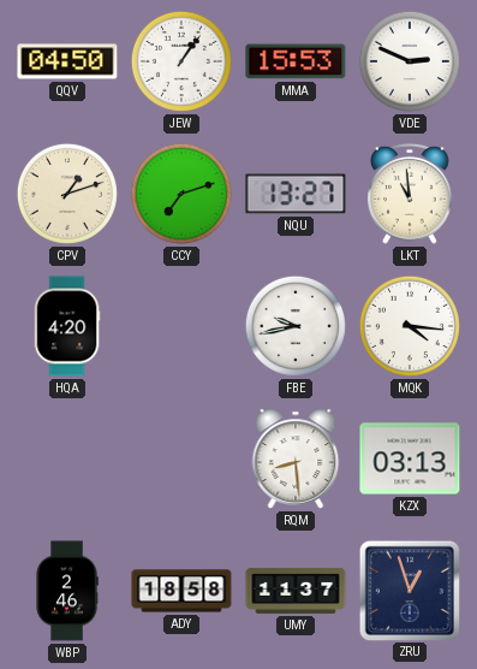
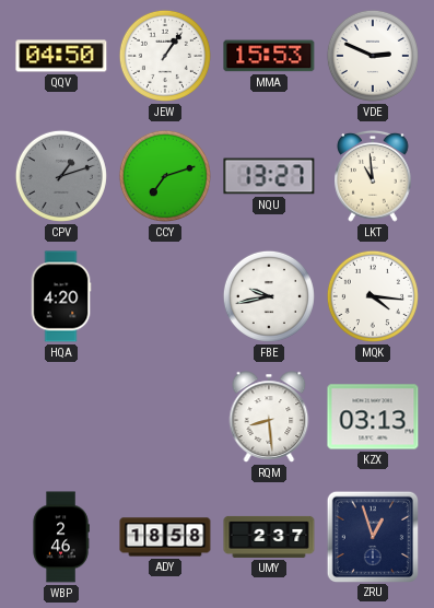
CPV dial: cream -> grey
UMY: 11:37 -> 2:37
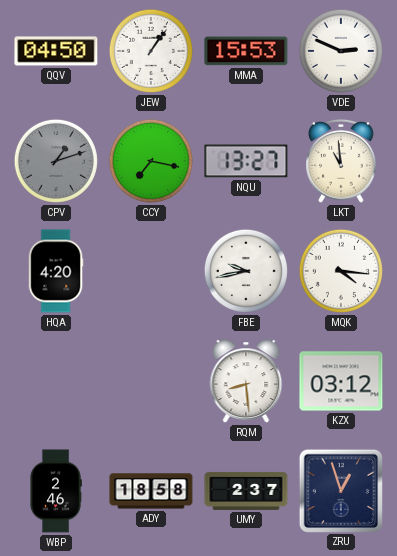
CCY: 7:12 -> 7:17
KZX: 03:13 -> 03:12
